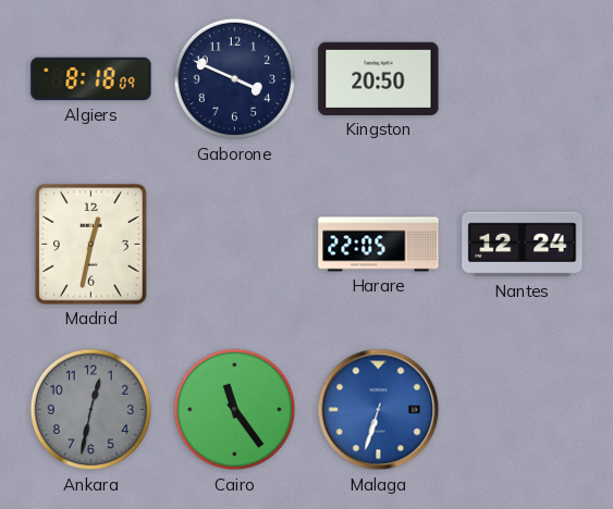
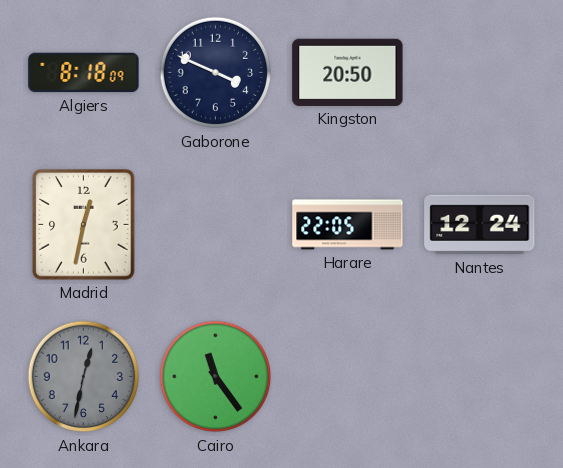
Malaga: 6:33 -> none
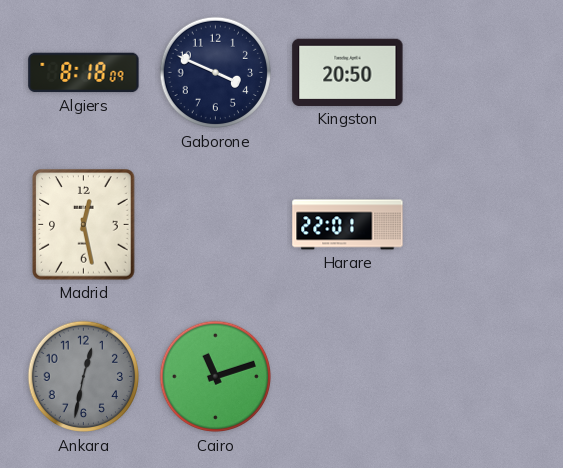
Madrid: 12:32 -> 12:28
Harare: 22:05 -> 22:01
Nantes: 12:24 -> none
Cairo: 11:24 -> 11:12
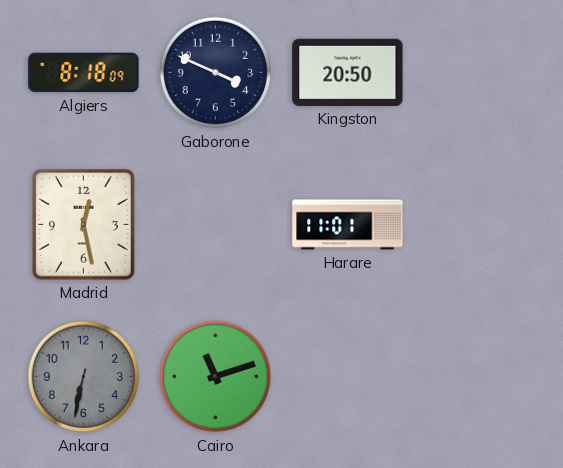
Harare: 22:01 -> 11:01
Ankara: 12:32 -> 6:32
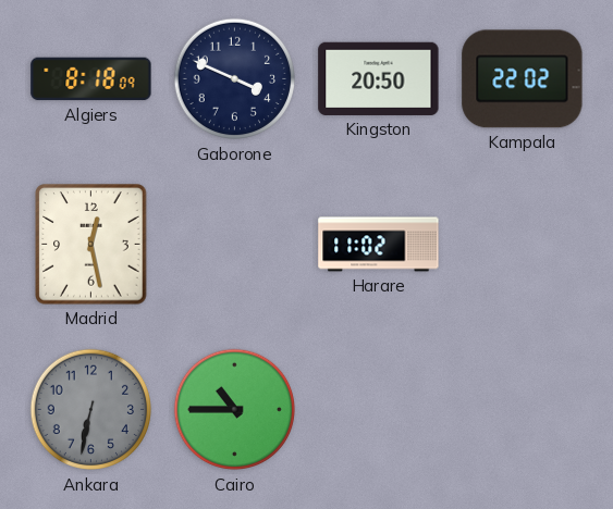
Kampala: none -> 22:02
Harare: 11:01 -> 11:02
Cairo: 11:12 -> 10:45
